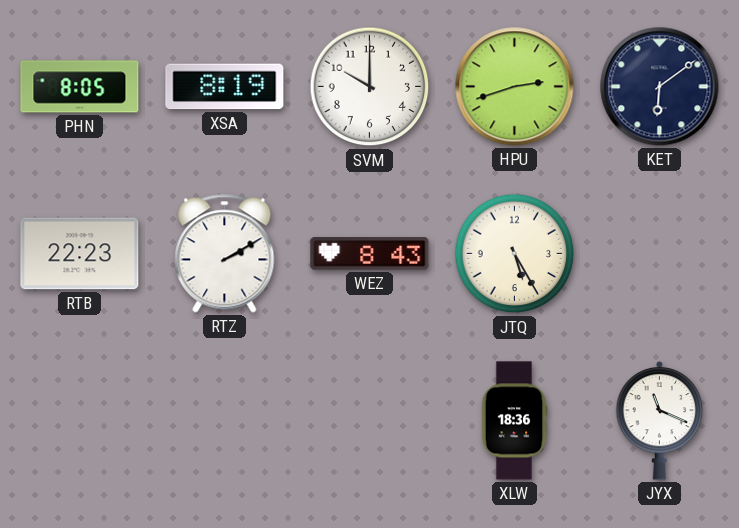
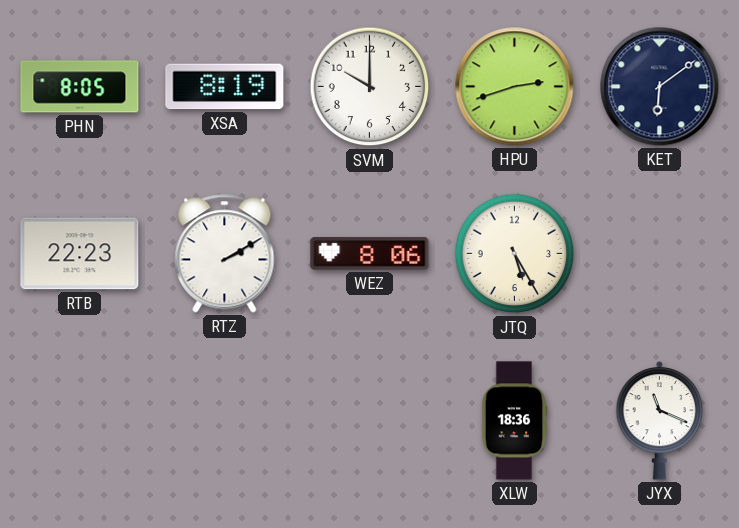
WEZ: 8:43 -> 8:06
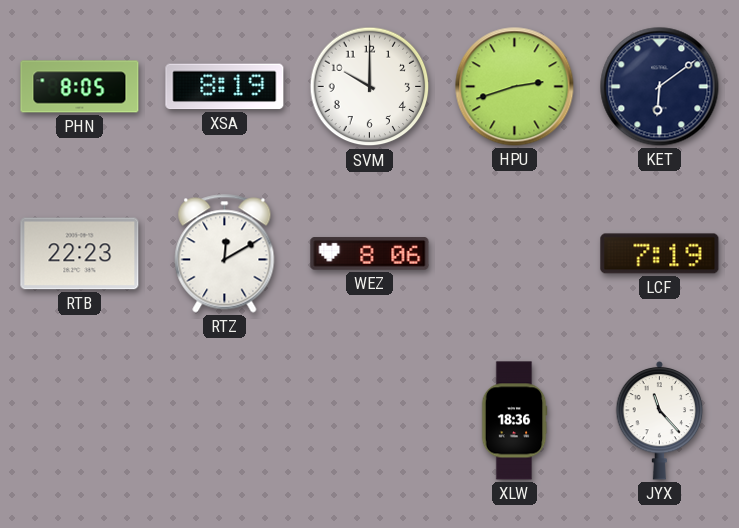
RTZ: 2:10 -> 12:10
JTQ: 5:25 -> none
LCF: none -> 7:19
JYX: 11:19 -> 11:23
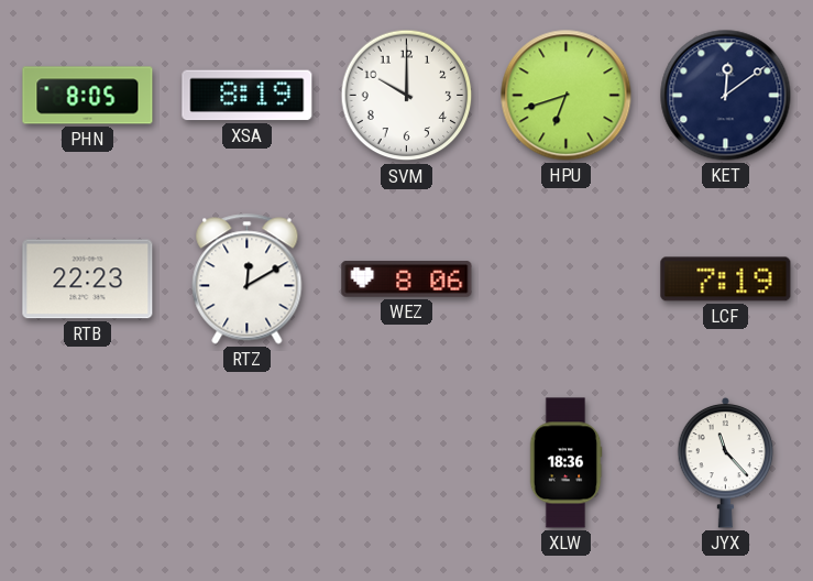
HPU: 2:42 -> 6:42
KET: 6:09 -> 12:09
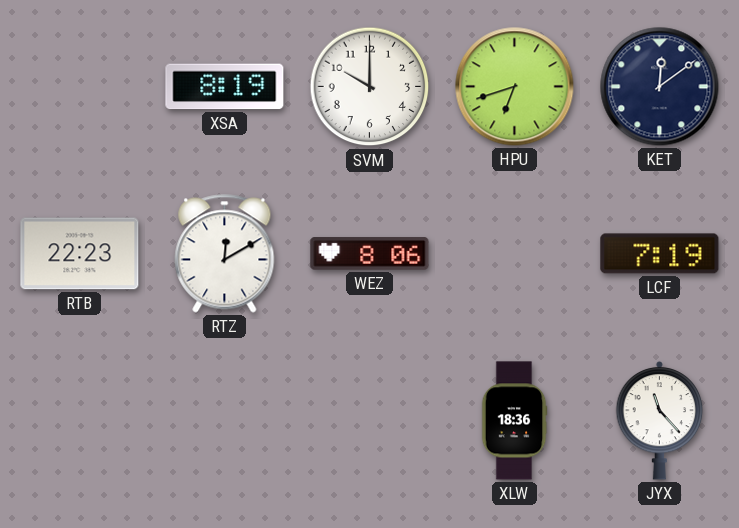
PHN: 8:05 -> none
